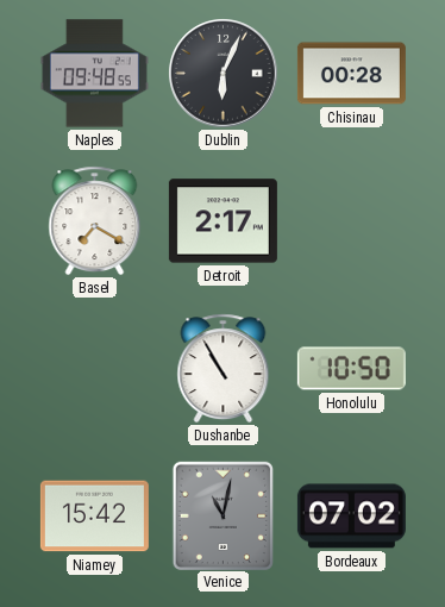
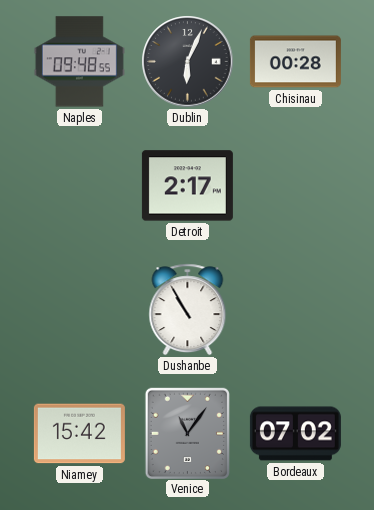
Basel: 7:20 -> none
Honolulu: 10:50 -> none
Venice: 11:02 -> 11:06
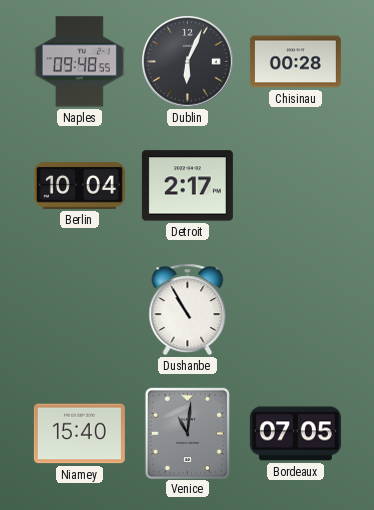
Berlin: none -> 10:04
Niamey: 15:42 -> 15:40
Venice: 11:06 -> 11:01
Bordeaux: 07:02 -> 07:05
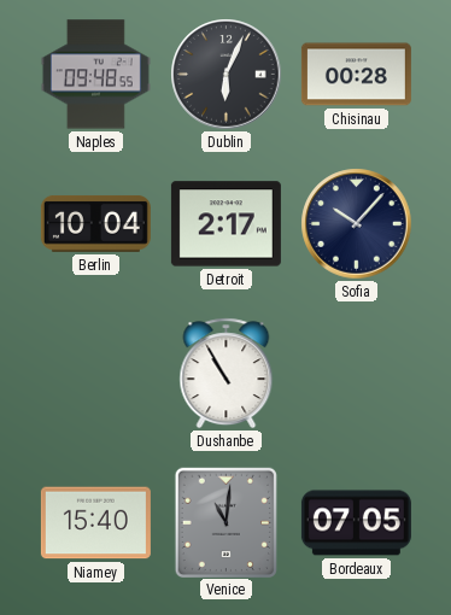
Sofia: none -> 10:07
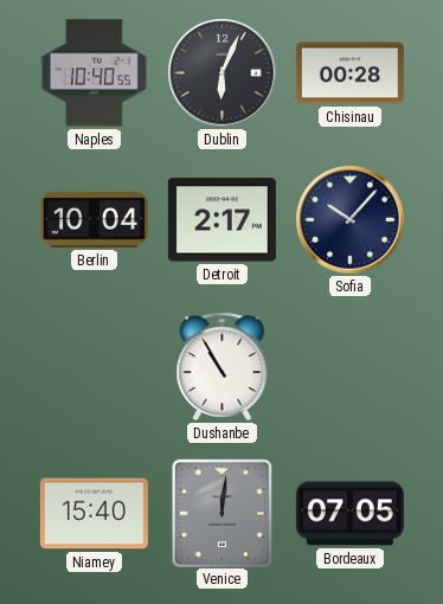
Naples: 09:48 -> 10:40
Venice: 11:01 -> 12:01
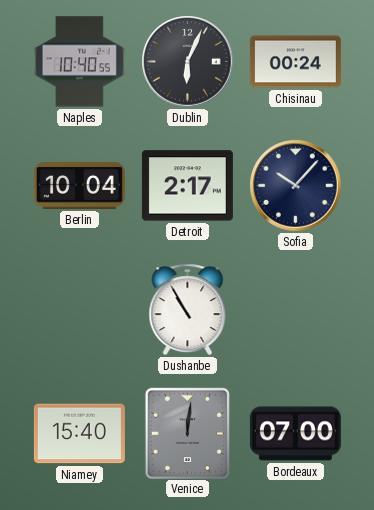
Chisinau: 00:28 -> 00:24
Bordeaux: 07:05 -> 07:00
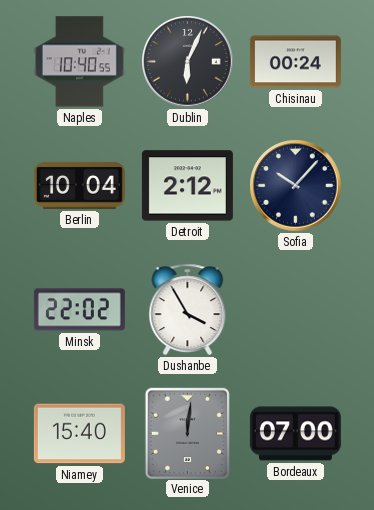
Detroit: 2:17 -> 2:12
Minsk: none -> 22:02
Dushanbe: 10:55 -> 3:55
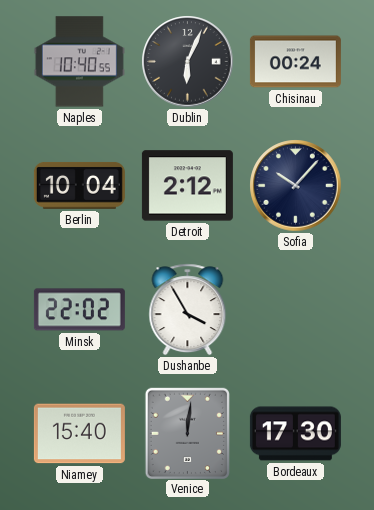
Bordeaux: 07:00 -> 17:30
